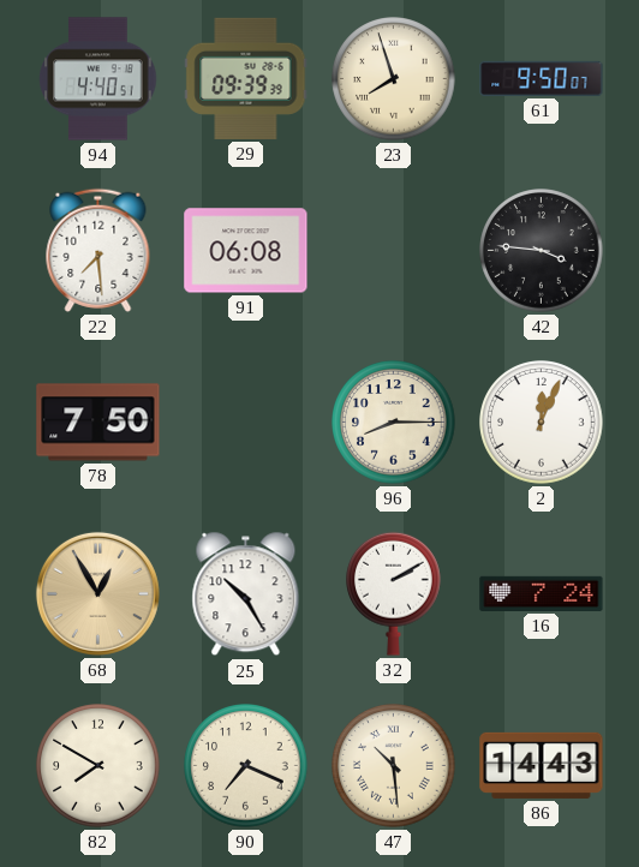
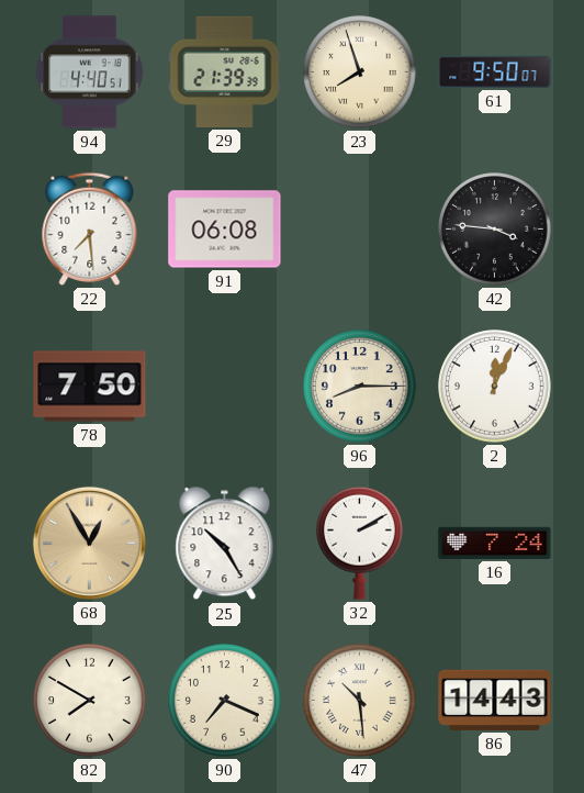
29: 09:39 -> 21:39
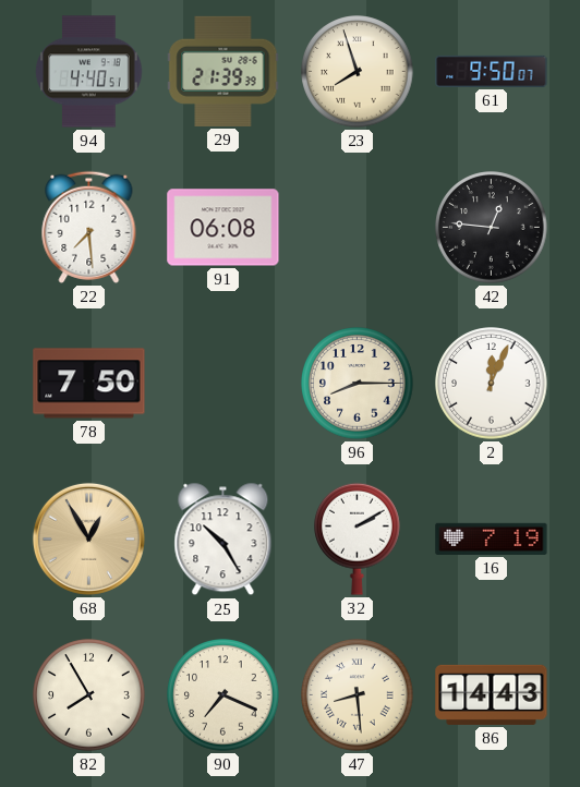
42: 3:46 -> 12:46
16: 7:24 -> 7:19
82: 7:50 -> 7:55
47: 10:29 -> 8:29
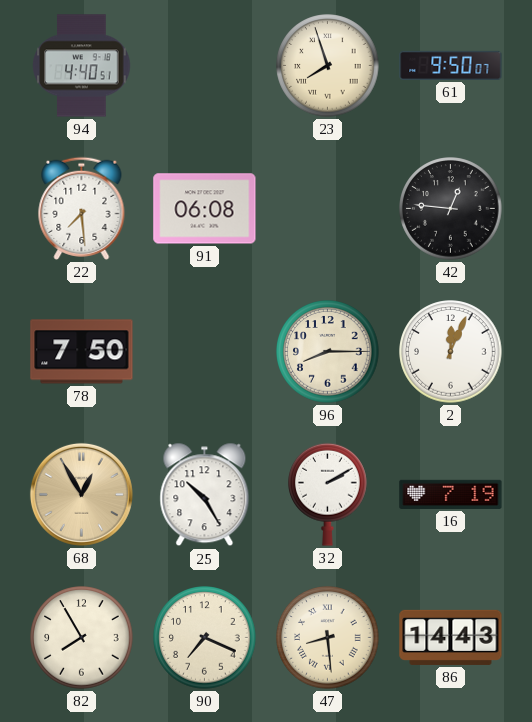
29: 21:39 -> none
